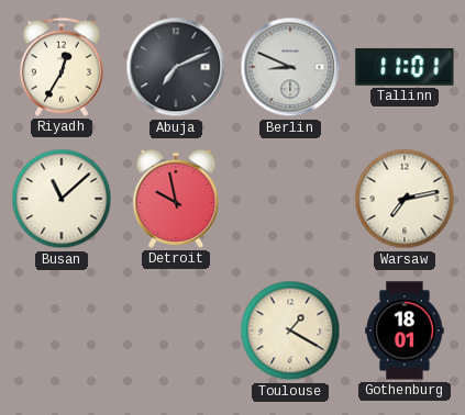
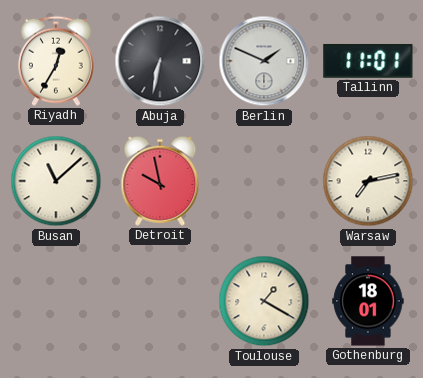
Abuja: 7:11 -> 6:32
Berlin: 8:49 -> 1:49
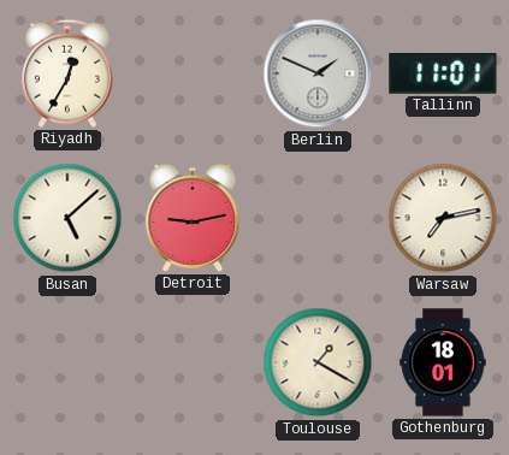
Abuja: 6:32 -> none
Busan: 11:08 -> 5:08
Detroit: 9:58 -> 9:13
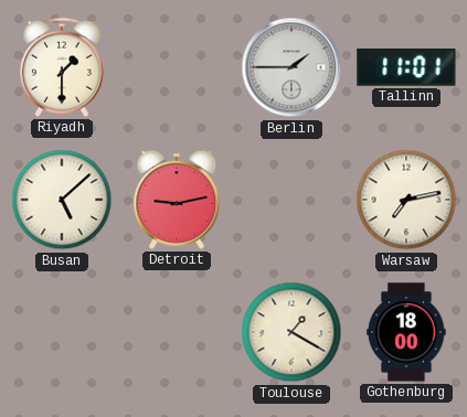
Riyadh: 12:35 -> 1:30
Berlin: 1:49 -> 1:45
Gothenburg: 18:01 -> 18:00
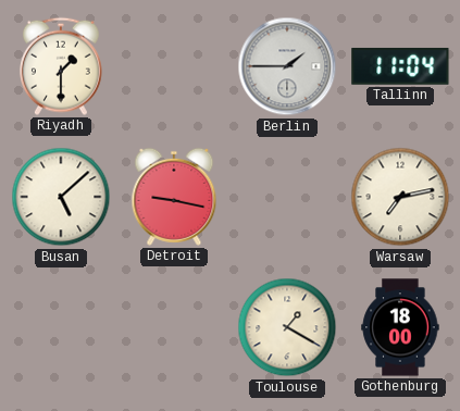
Tallinn: 11:01 -> 11:04
Detroit: 9:13 -> 9:17
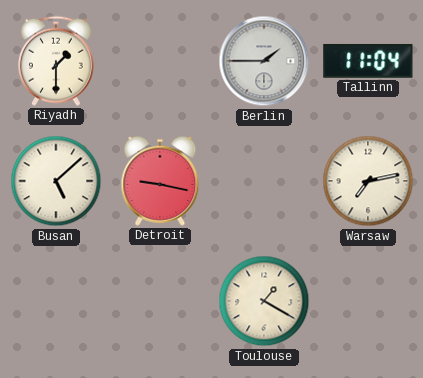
Gothenburg: 18:00 -> none
